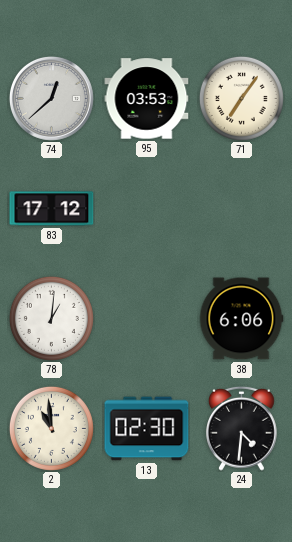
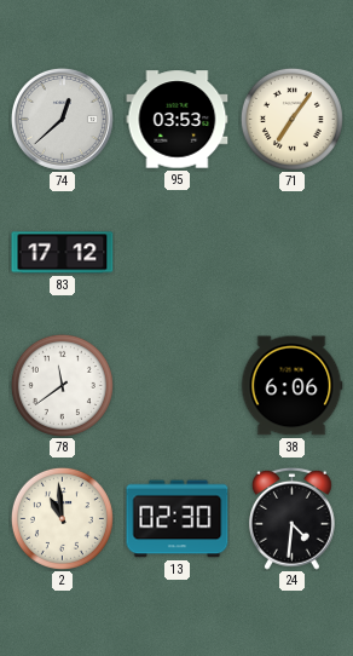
78: 1:01 -> 11:39
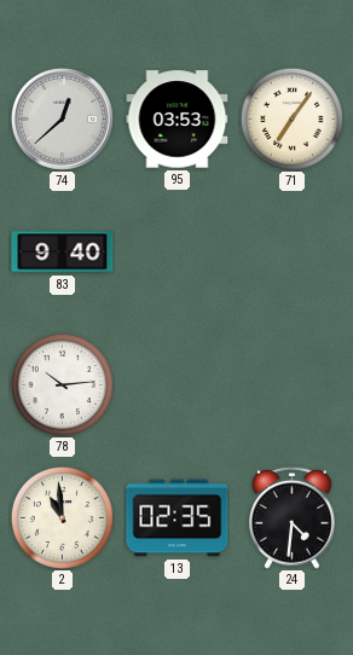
83: 17:12 -> 9:40
78: 11:39 -> 10:14
38: 6:06 -> none
13: 02:30 -> 02:35
